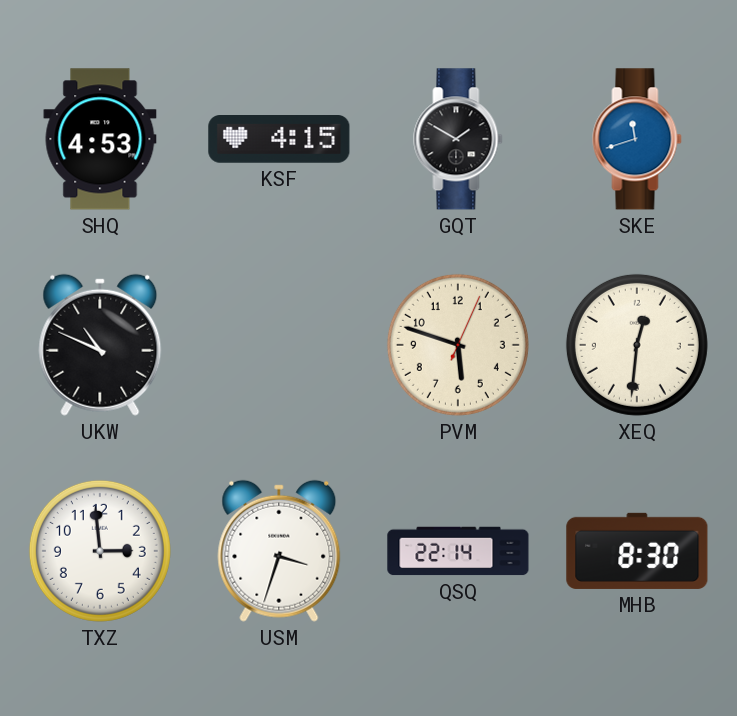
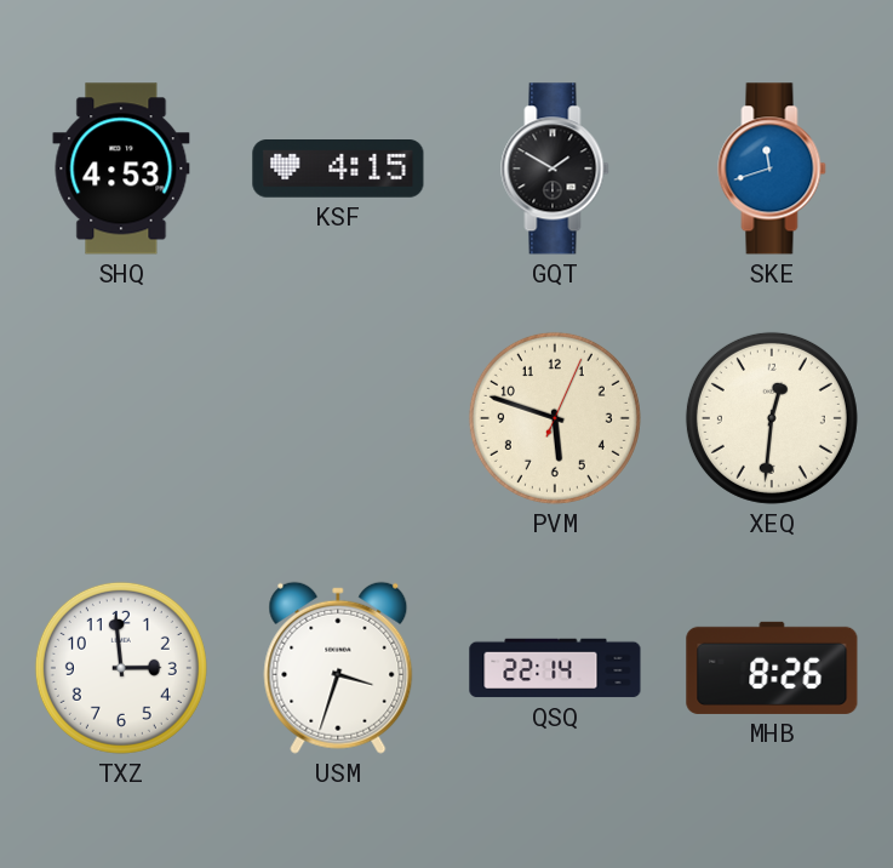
UKW: 10:49 -> none
MHB: 8:30 -> 8:26
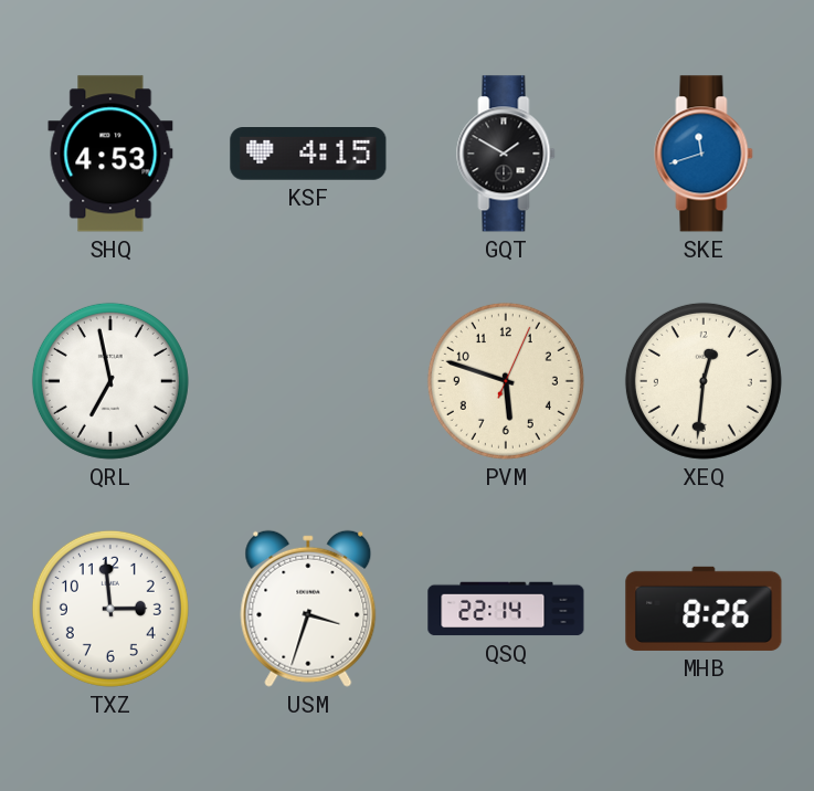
QRL: none -> 6:58
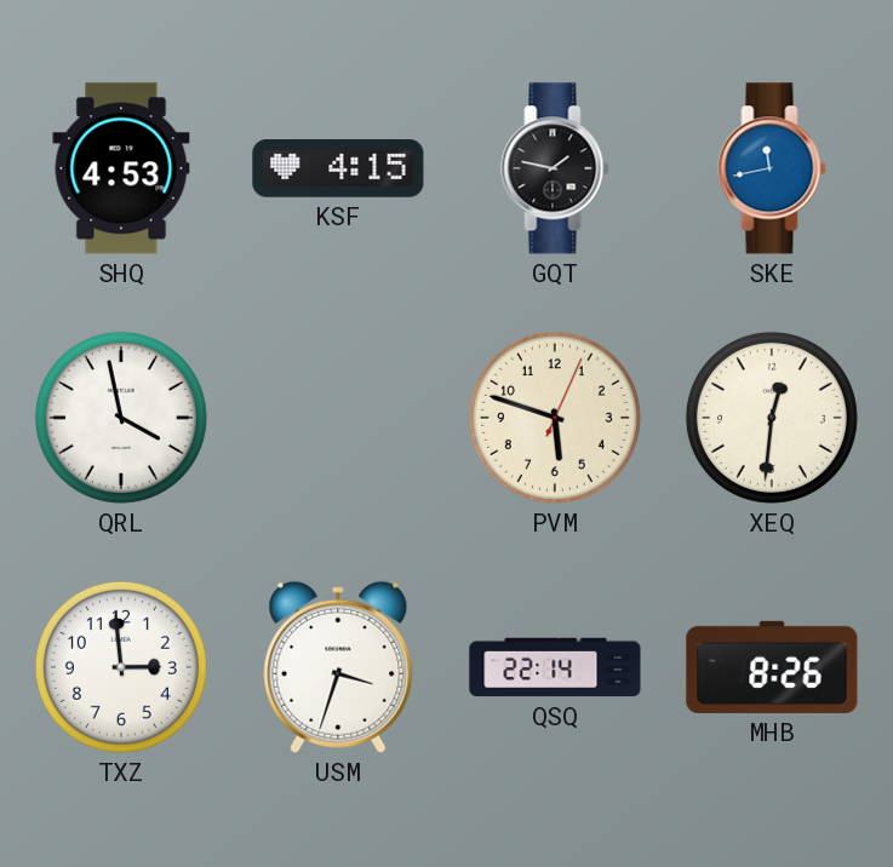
GQT: 1:50 -> 1:47
SKE: 11:42 -> 11:43
QRL: 6:58 -> 3:58
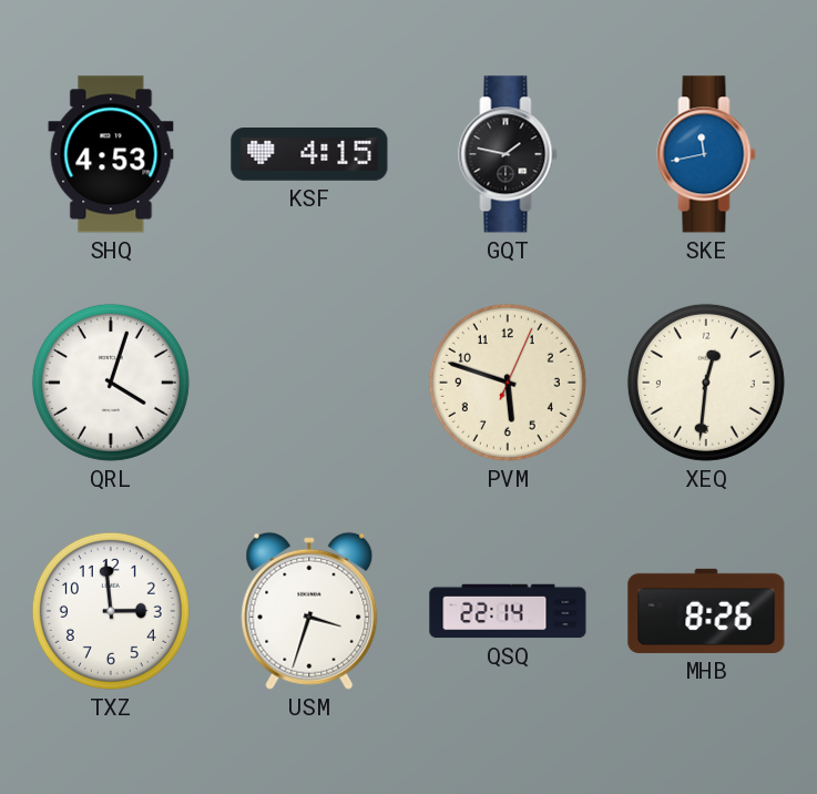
QRL: 3:58 -> 4:03
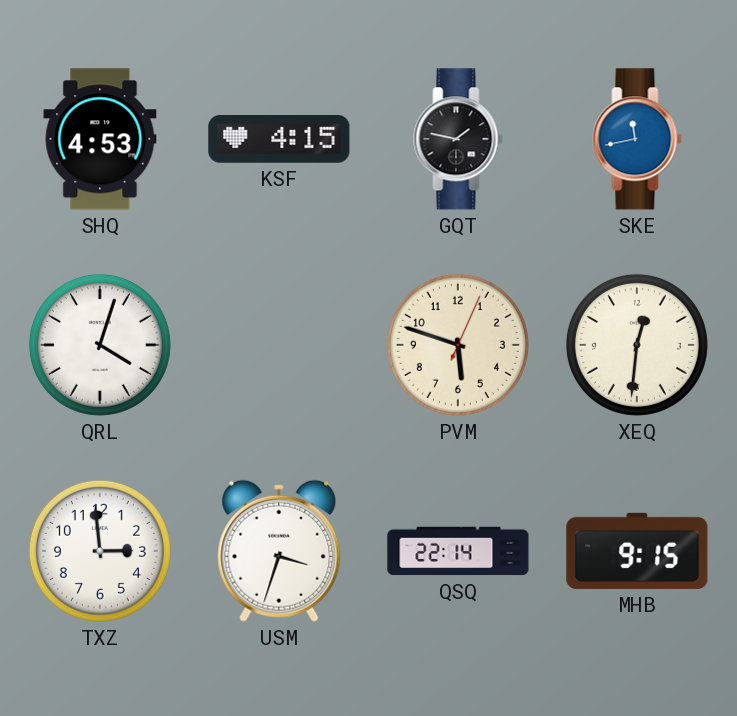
MHB: 8:26 -> 9:15
